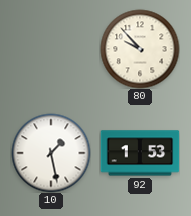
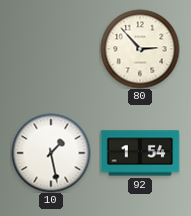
80: 9:53 -> 2:53
92: 1:53 -> 1:54
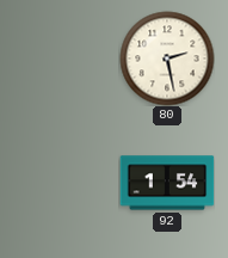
80: 2:53 -> 2:28
10: 1:28 -> none
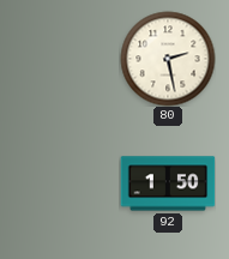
92: 1:54 -> 1:50
